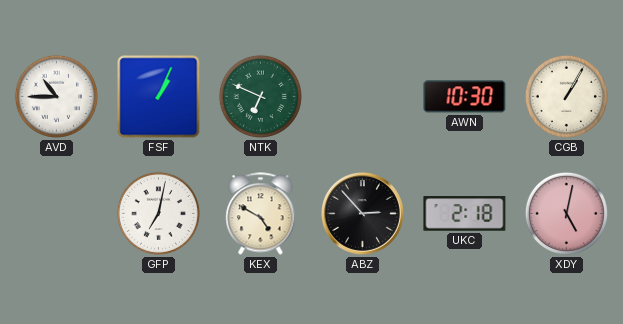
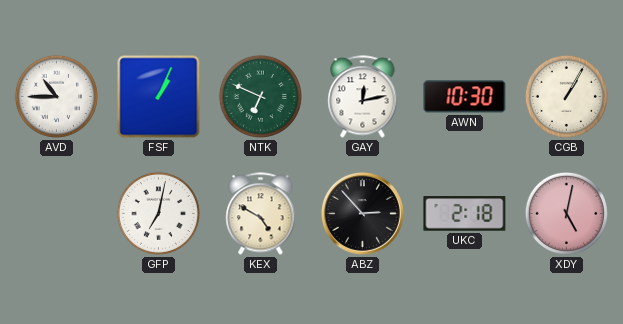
GAY: none -> 12:13
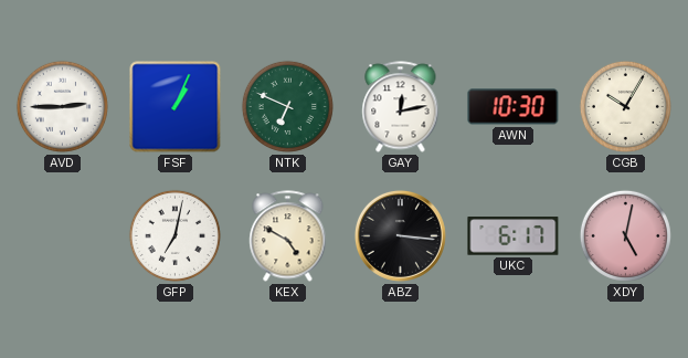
AVD: 10:45 -> 2:45
CGB: 1:05 -> 10:05
ABZ: 2:53 -> 3:16
UKC: 2:18 -> 6:17
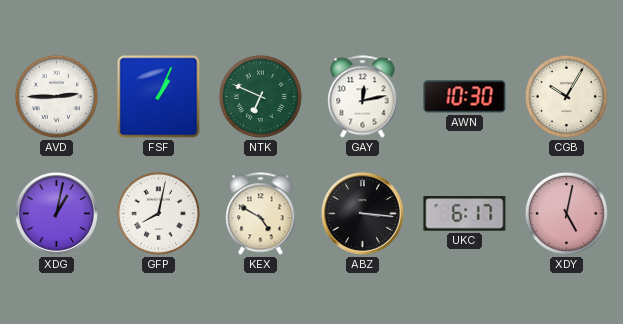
XDG: none -> 1:02
GFP: 7:02 -> 8:02
